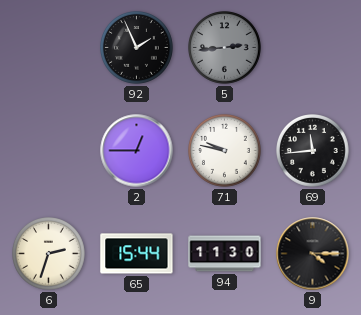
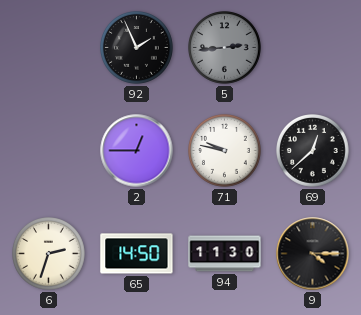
69: 11:44 -> 12:38
65: 15:44 -> 14:50
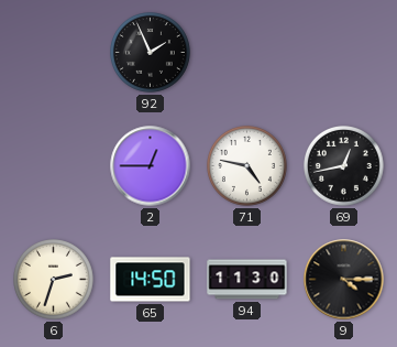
5: 2:44 -> none
71: 9:47 -> 4:47
69: 12:38 -> 12:43
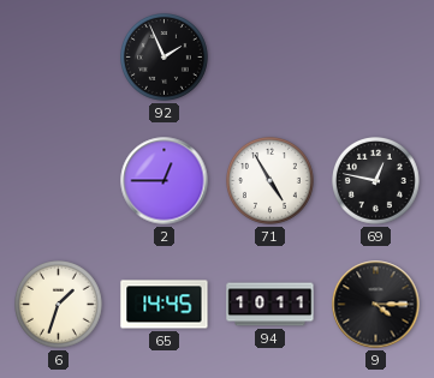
71: 4:47 -> 4:55
69: 12:43 -> 12:47
6: 2:33 -> 1:33
65: 14:50 -> 14:45
94: 11:30 -> 10:11
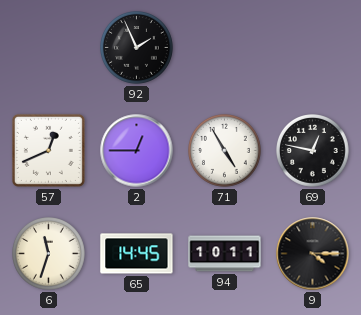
57: none -> 12:41
6: 1:33 -> 11:33
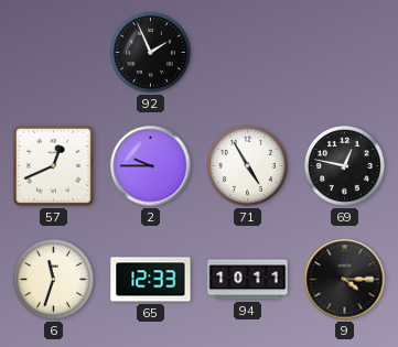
2: 12:45 -> 9:45
65: 14:45 -> 12:33
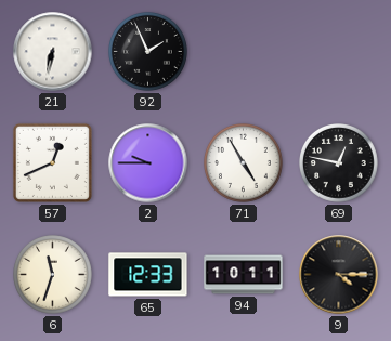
21: none -> 6:32
